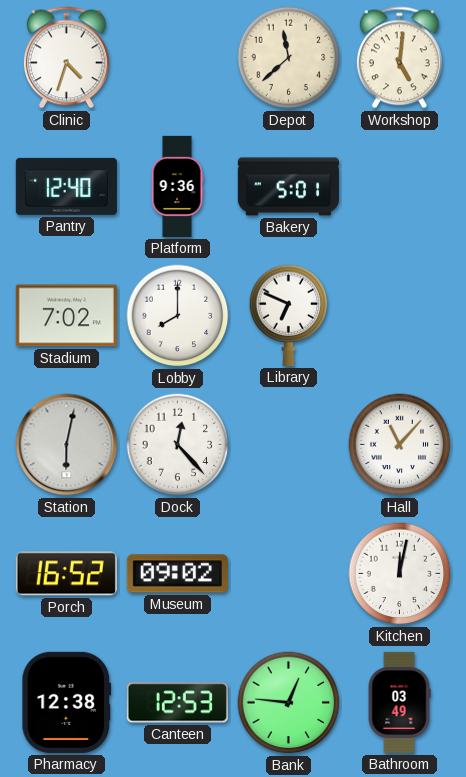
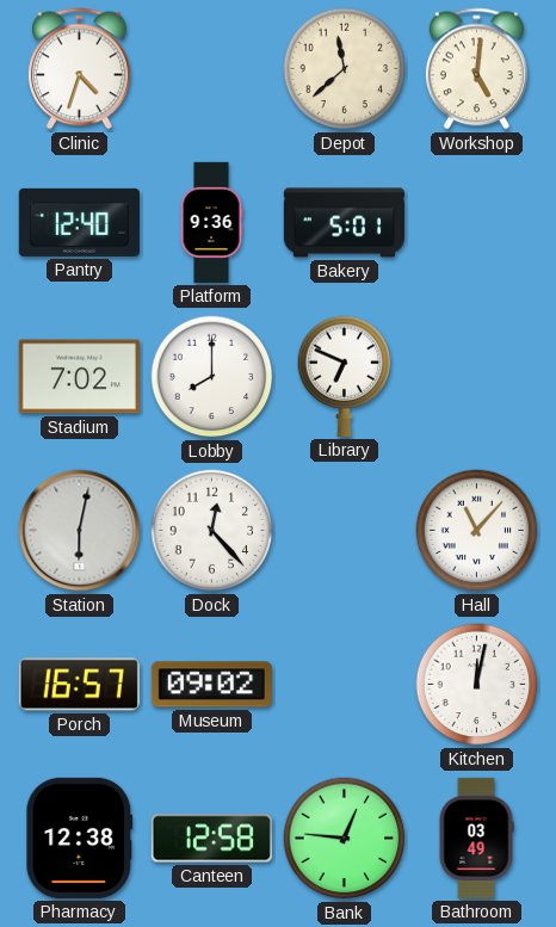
Porch: 16:52 -> 16:57
Canteen: 12:53 -> 12:58
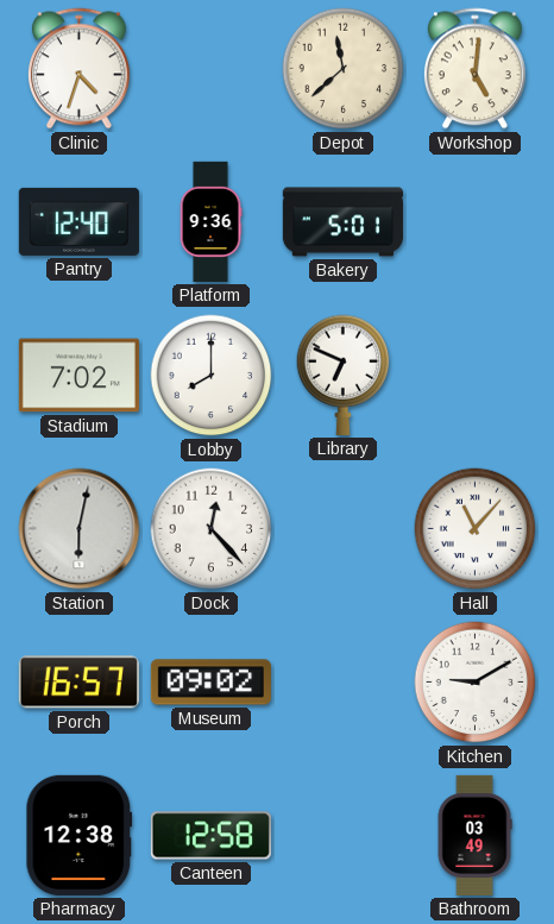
Kitchen: 12:02 -> 9:10
Bank: 12:46 -> none
